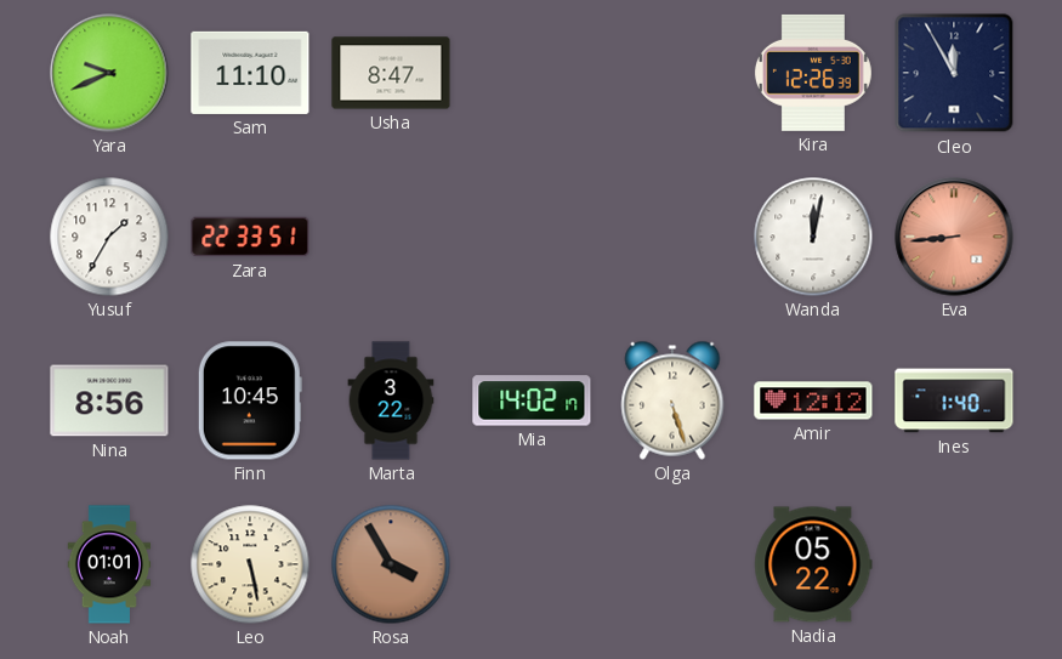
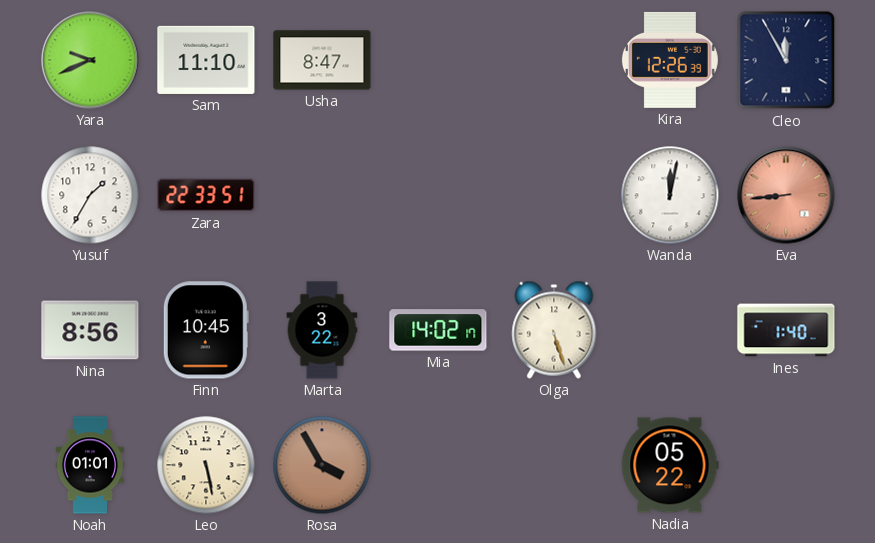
Amir: 12:12 -> none
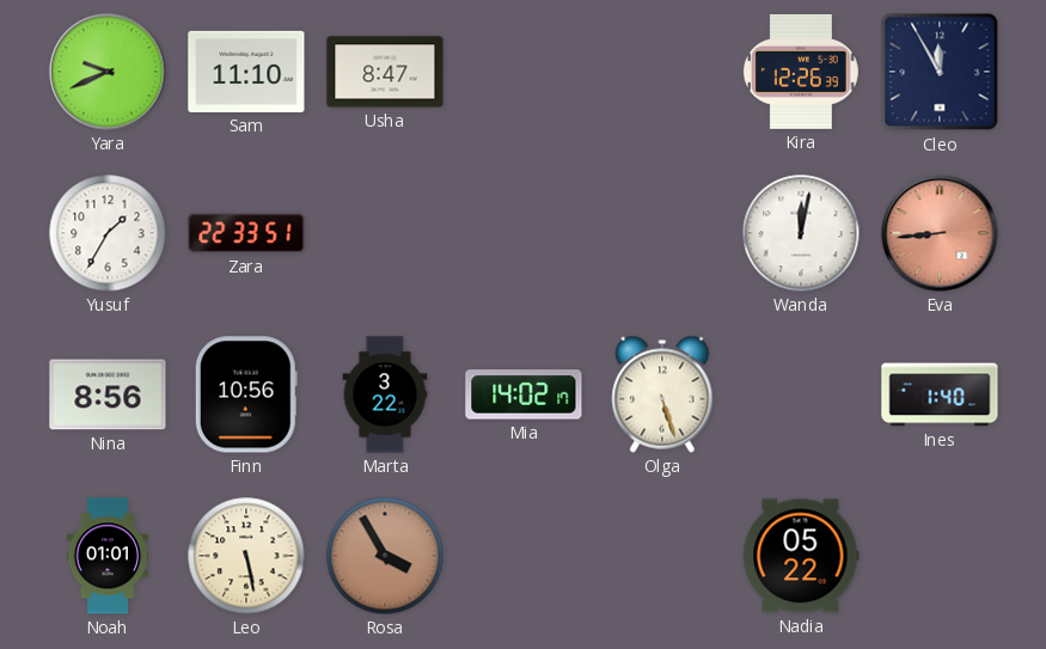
Finn: 10:45 -> 10:56
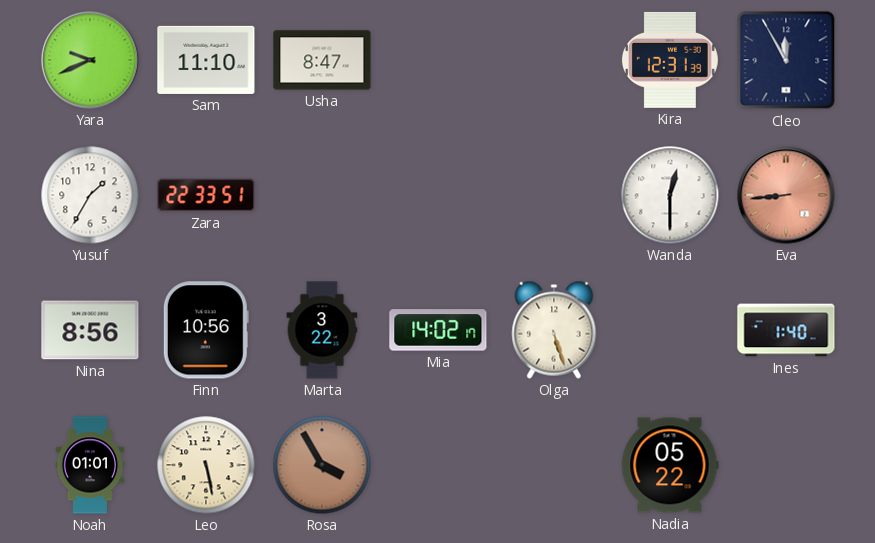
Kira: 12:26 -> 12:31
Wanda: 12:02 -> 12:30
